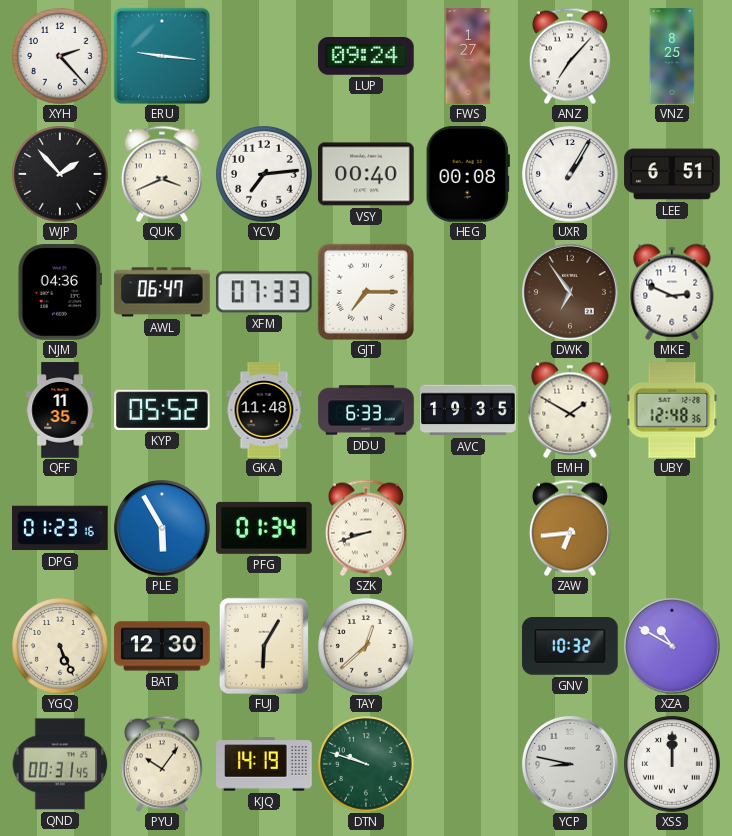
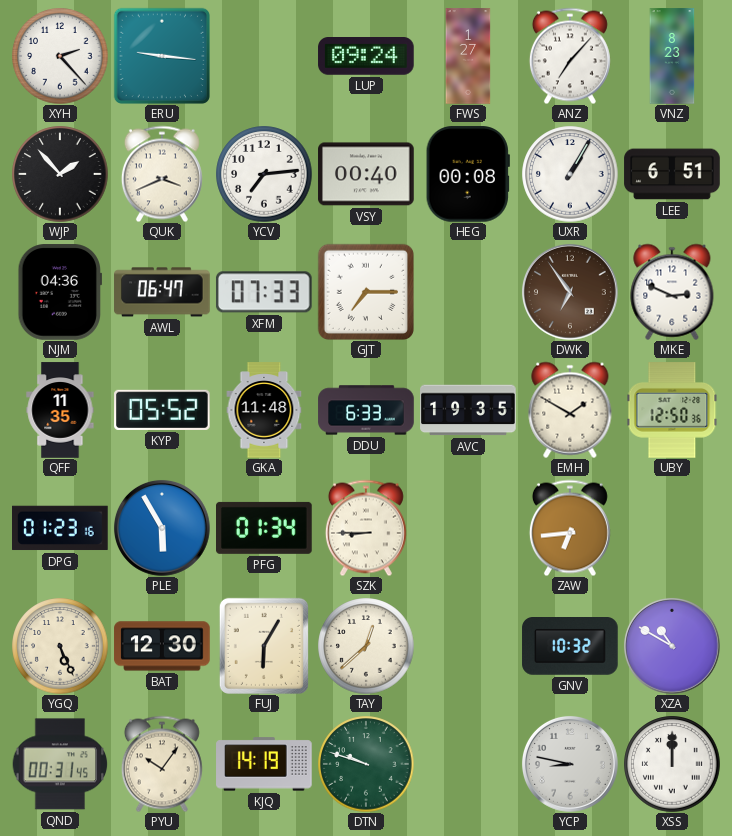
VNZ: 8:25 -> 8:23
UBY: 12:48 -> 12:50
SZK: 8:42 -> 8:45
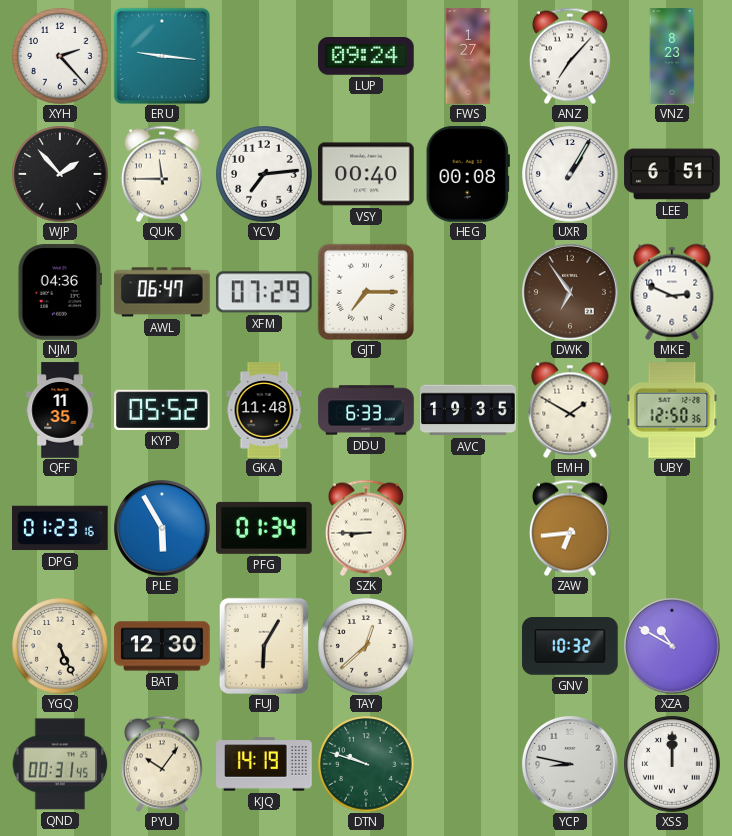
QUK: 3:41 -> 11:45
XFM: 07:33 -> 07:29
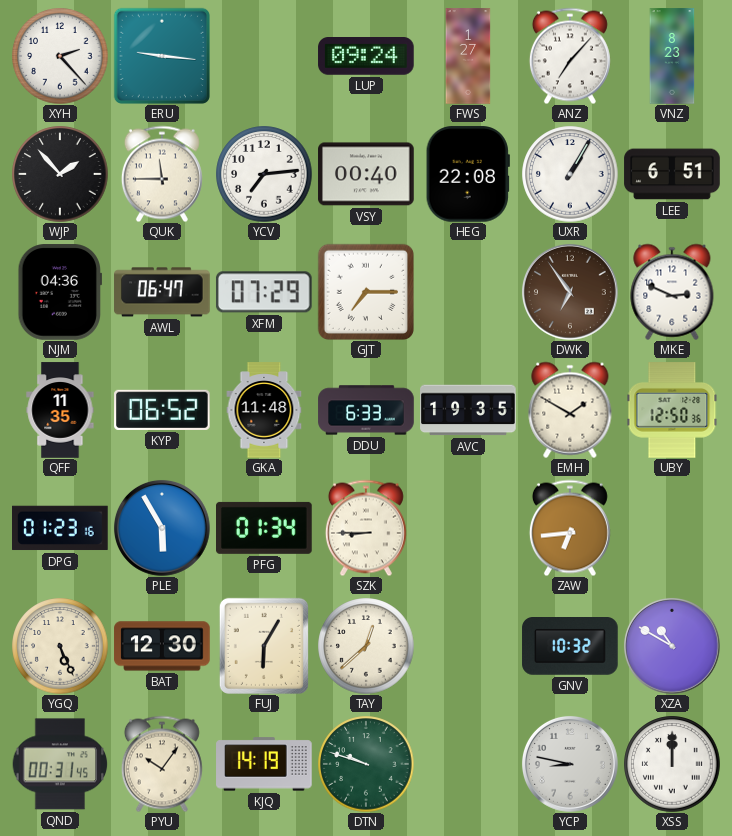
HEG: 00:08 -> 22:08
KYP: 05:52 -> 06:52
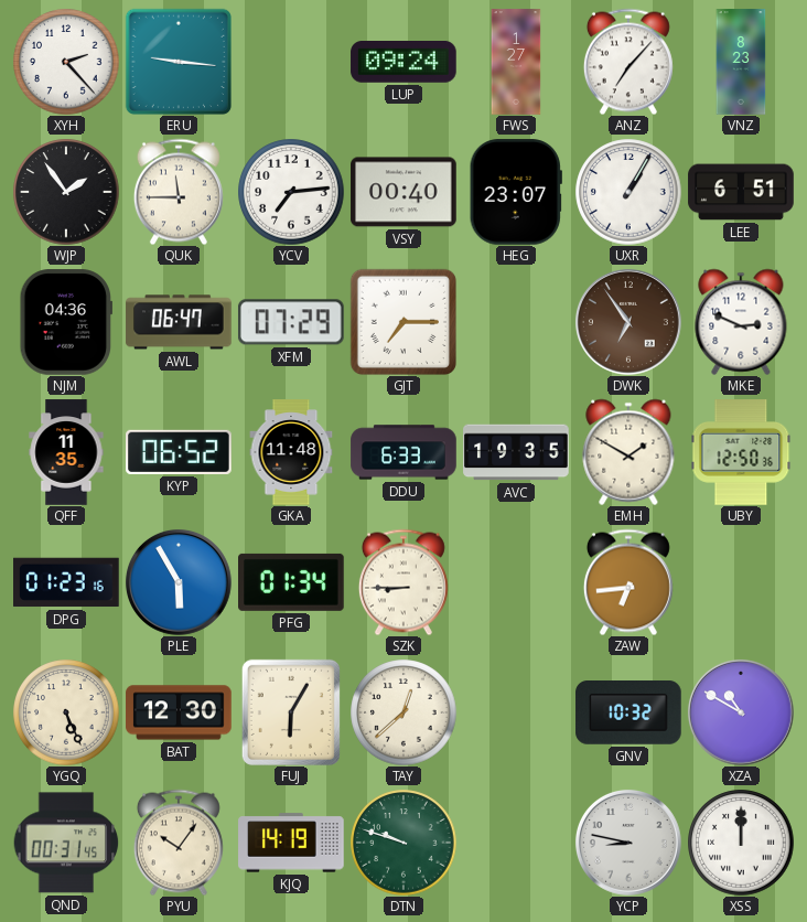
WJP: 1:53 -> 1:54
HEG: 22:08 -> 23:07
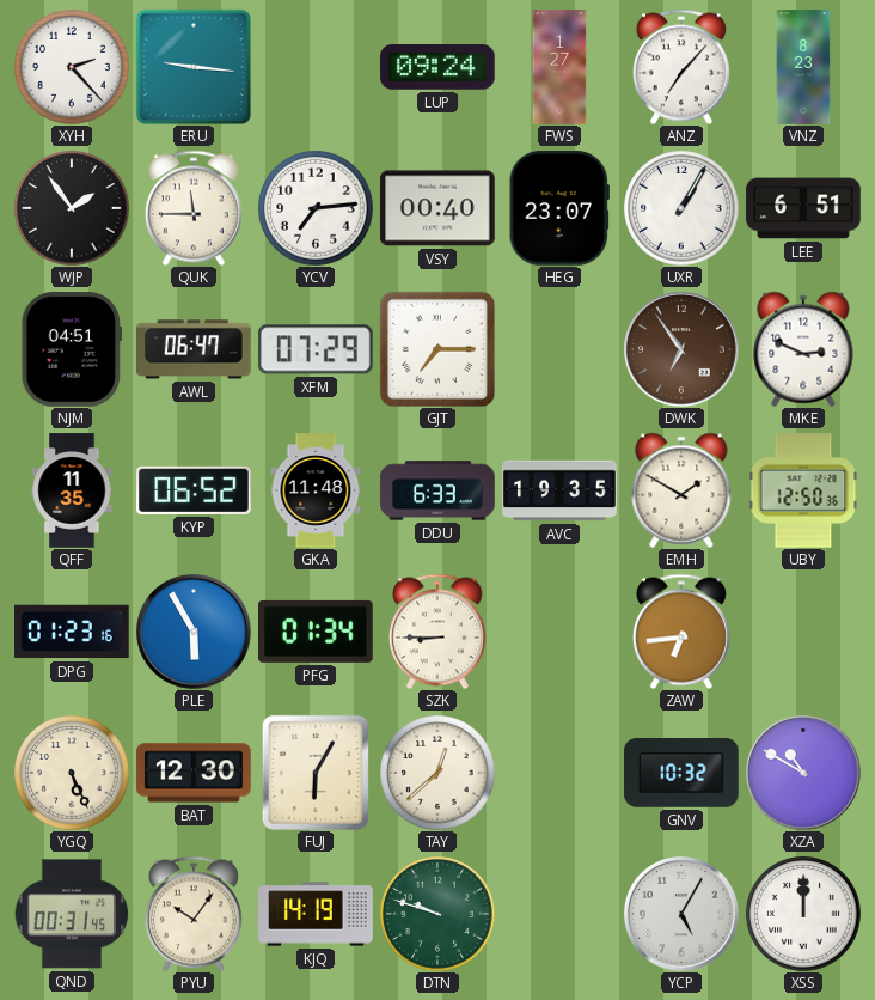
NJM: 04:36 -> 04:51
YCP: 8:47 -> 5:05
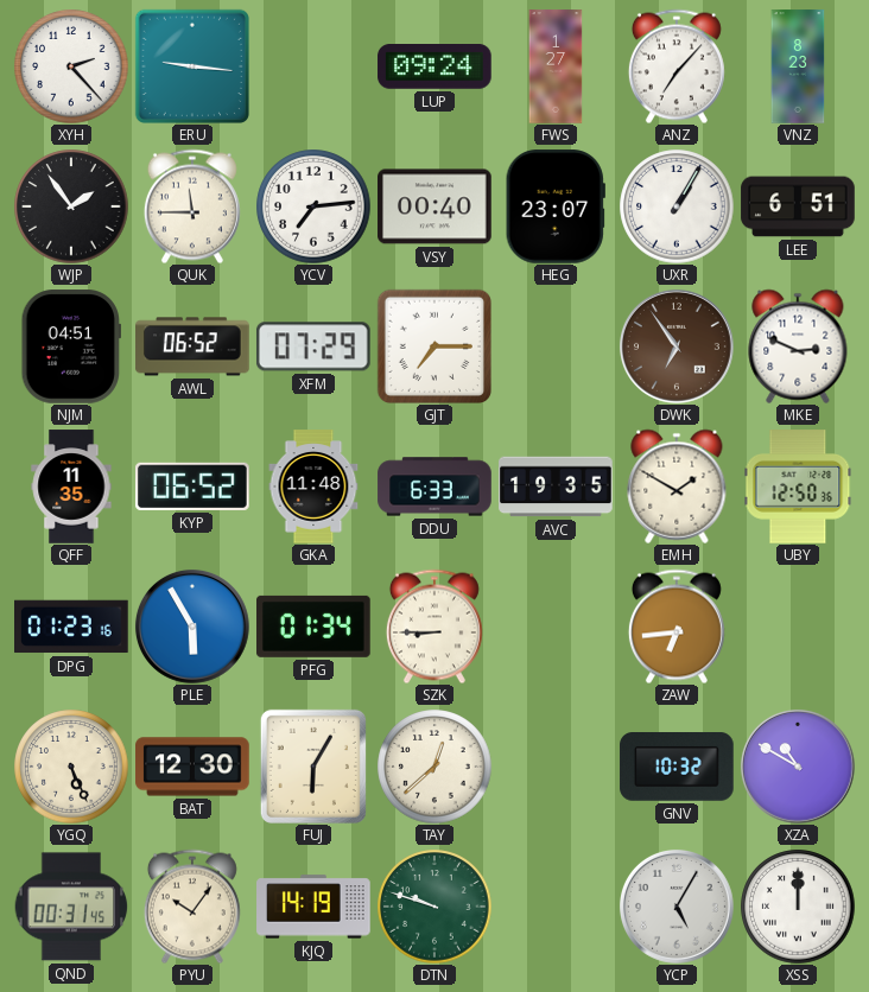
AWL: 06:47 -> 06:52
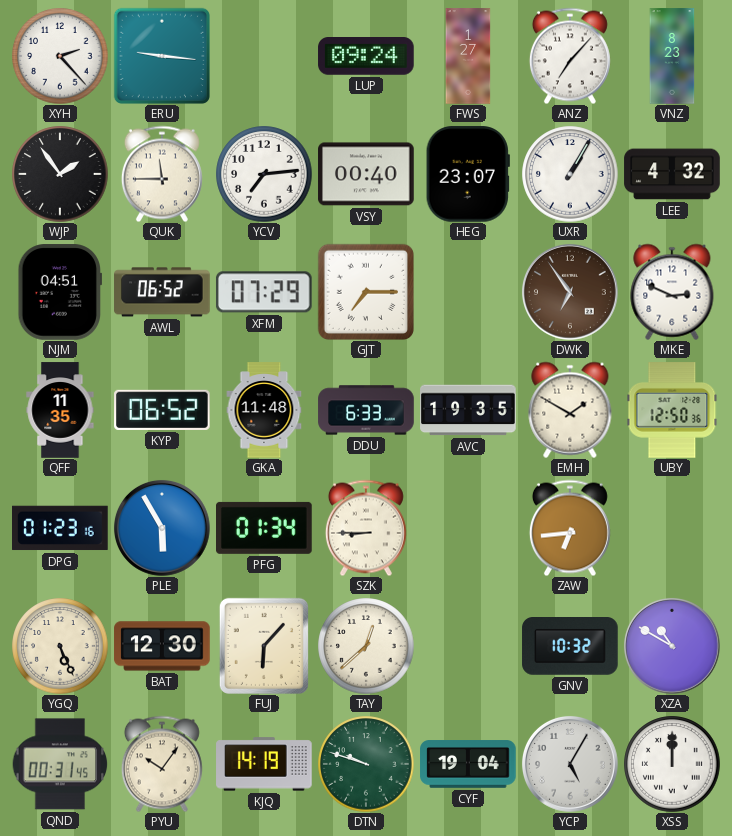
LEE: 6:51 -> 4:32
FUJ: 6:05 -> 6:07
CYF: none -> 19:04
